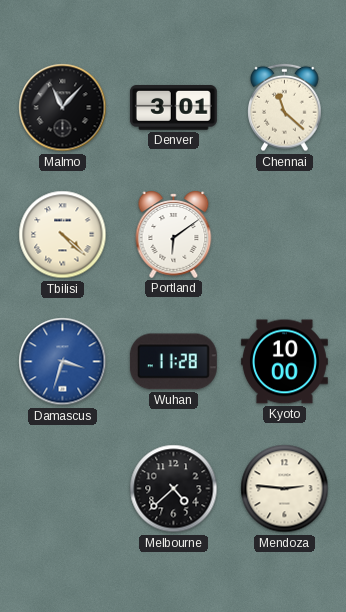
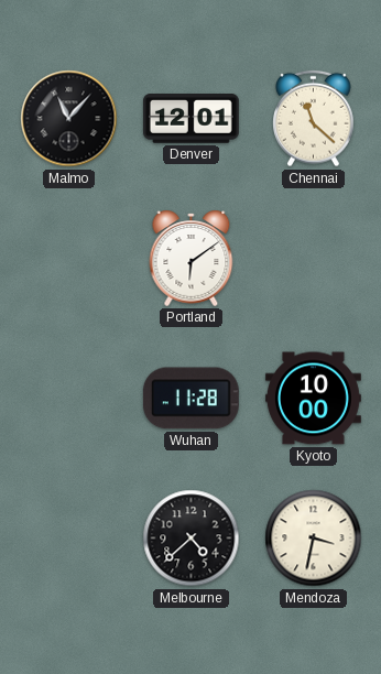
Denver: 3:01 -> 12:01
Tbilisi: 4:22 -> none
Damascus: 3:33 -> none
Mendoza: 2:46 -> 3:32
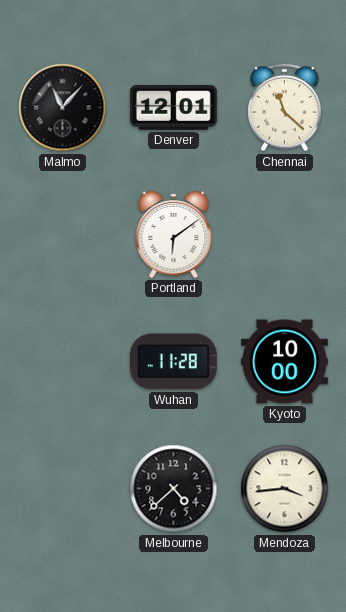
Mendoza: 3:32 -> 3:44
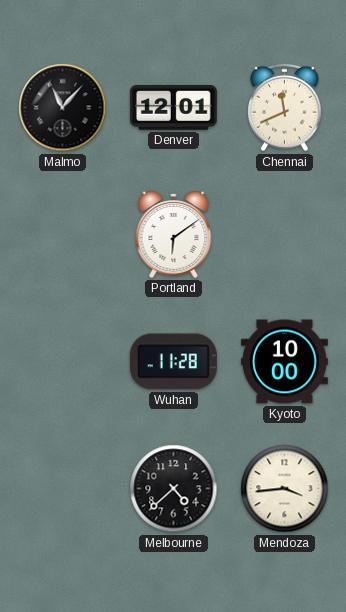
Chennai: 11:22 -> 11:41
